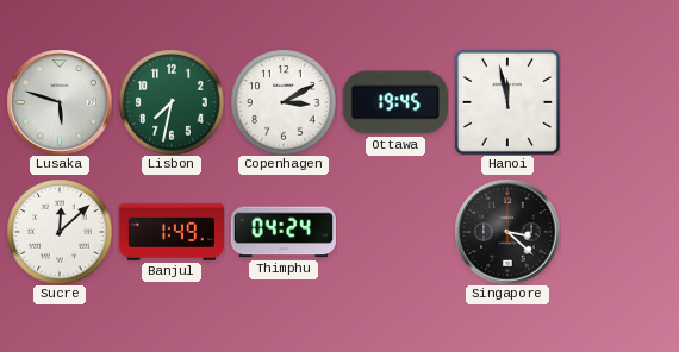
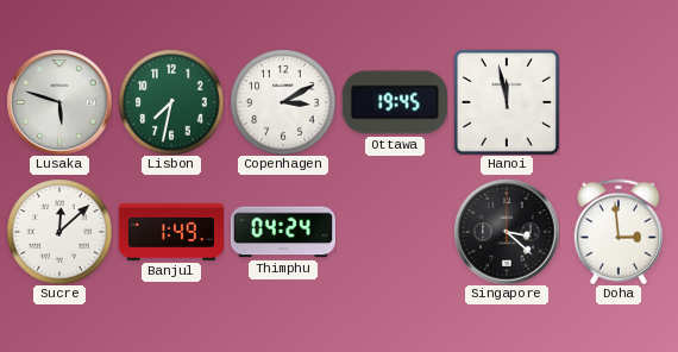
Doha: none -> 2:59
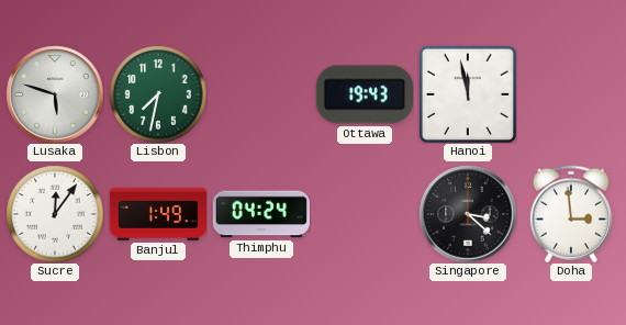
Copenhagen: 3:10 -> none
Ottawa: 19:45 -> 19:43
Sucre: 12:08 -> 12:06
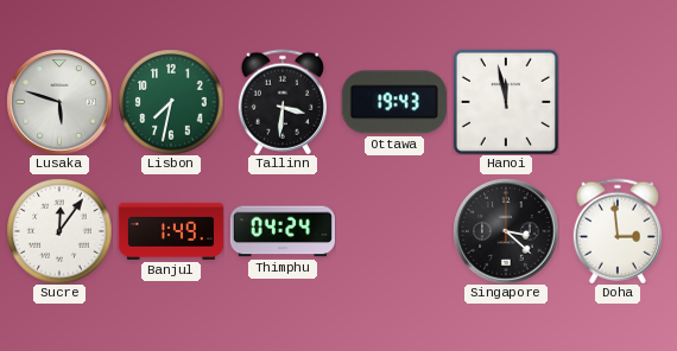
Tallinn: none -> 3:31
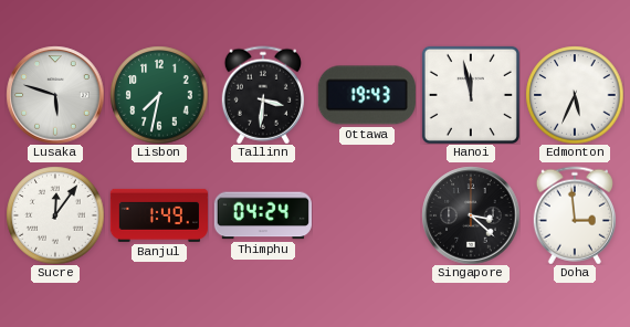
Edmonton: none -> 5:34
